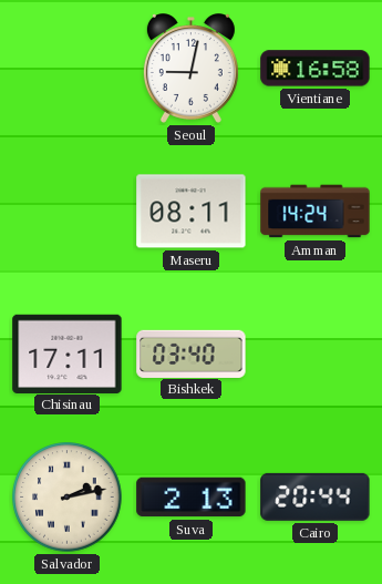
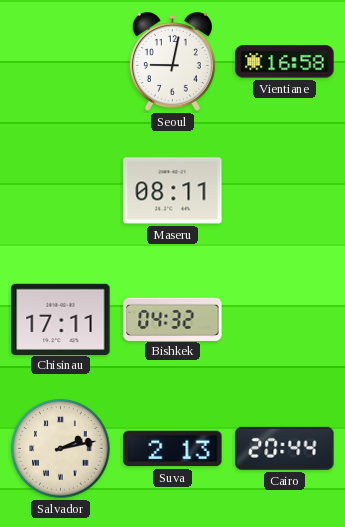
Amman: 14:24 -> none
Bishkek: 03:40 -> 04:32
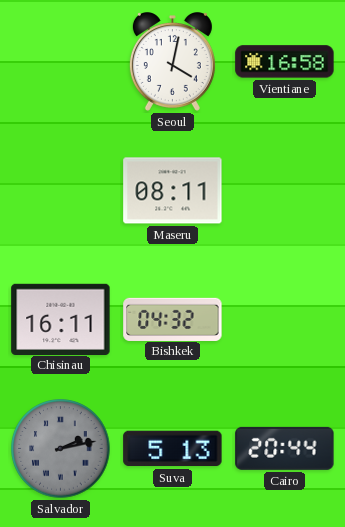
Seoul: 9:02 -> 4:02
Chisinau: 17:11 -> 16:11
Salvador dial: cream -> grey
Suva: 2:13 -> 5:13
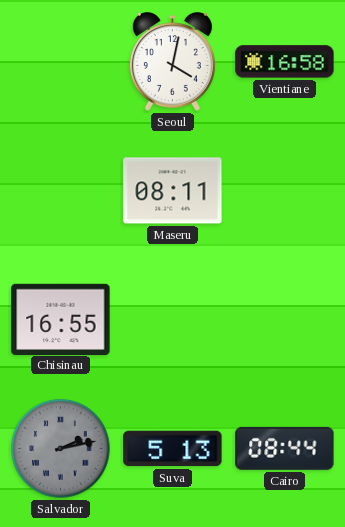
Chisinau: 16:11 -> 16:55
Bishkek: 04:32 -> none
Cairo: 20:44 -> 08:44
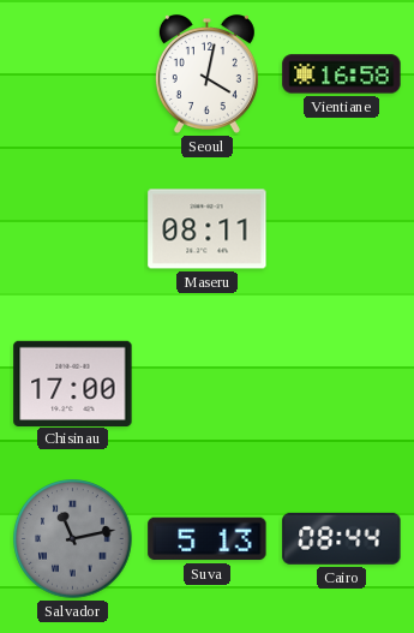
Chisinau: 16:55 -> 17:00
Salvador: 2:13 -> 11:13
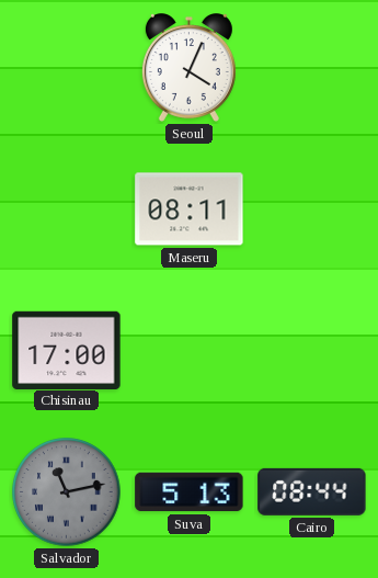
Seoul: 4:02 -> 4:04
Vientiane: 16:58 -> none
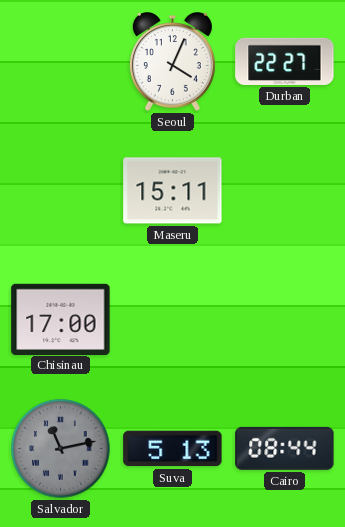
Durban: none -> 22:27
Maseru: 08:11 -> 15:11
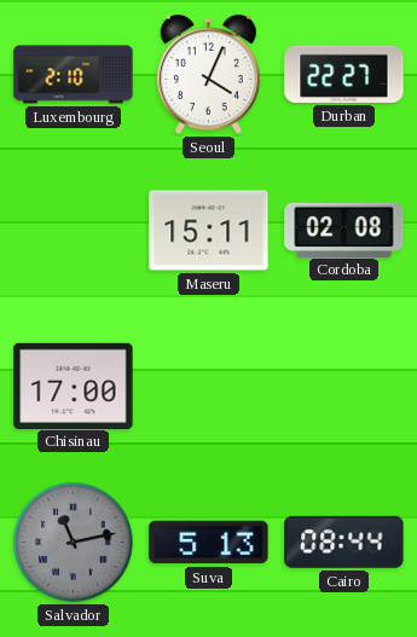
Luxembourg: none -> 2:10
Cordoba: none -> 02:08
